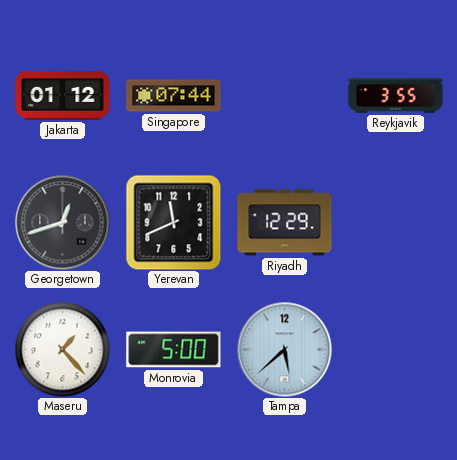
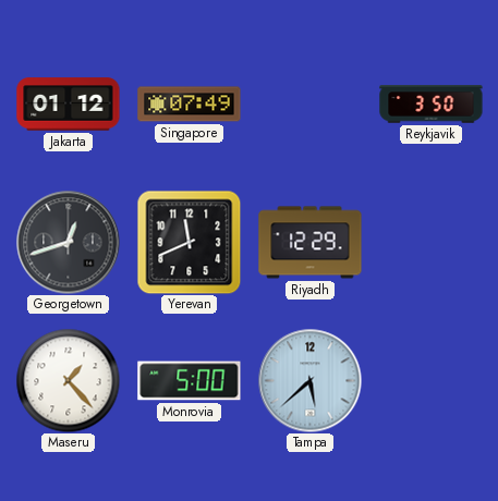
Singapore: 07:44 -> 07:49
Reykjavik: 3:55 -> 3:50
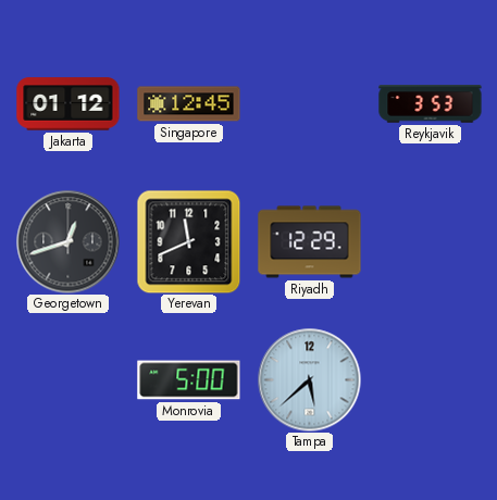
Singapore: 07:49 -> 12:45
Reykjavik: 3:50 -> 3:53
Maseru: 1:23 -> none
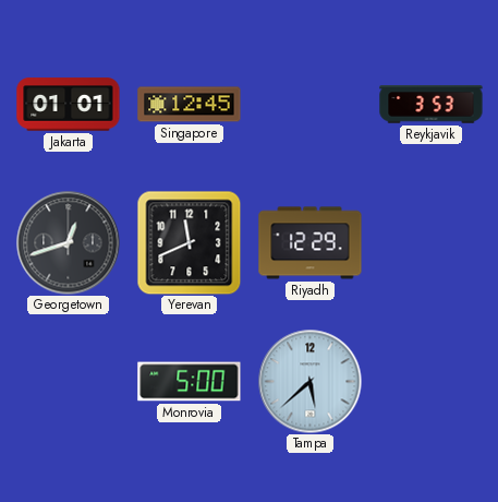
Jakarta: 01:12 -> 01:01
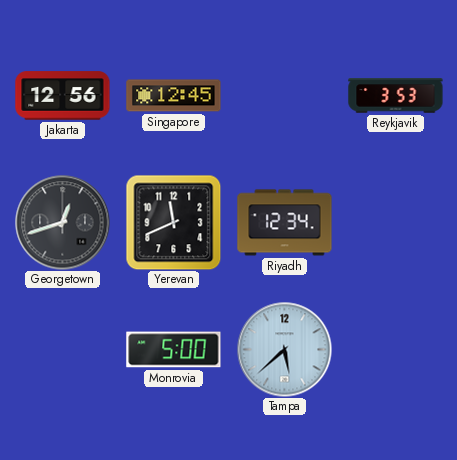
Jakarta: 01:01 -> 12:56
Riyadh: 12:29 -> 12:34
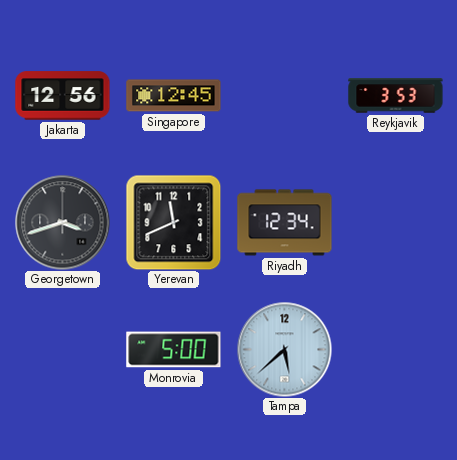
Georgetown: 12:42 -> 3:42
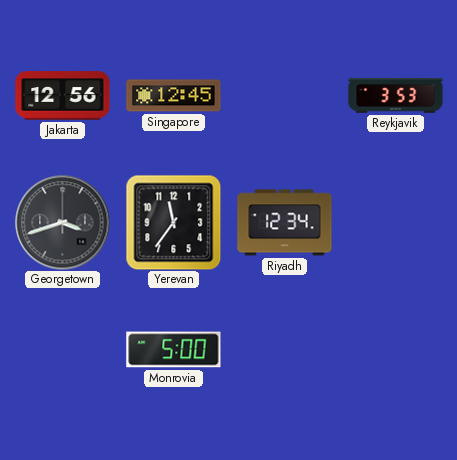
Yerevan: 11:41 -> 11:36
Tampa: 5:38 -> none
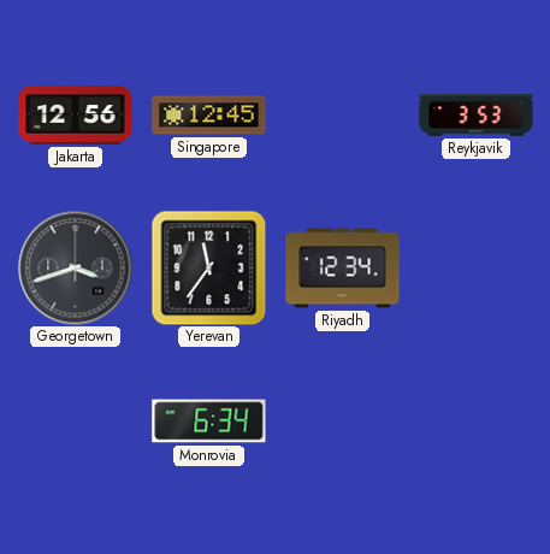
Monrovia: 5:00 -> 6:34
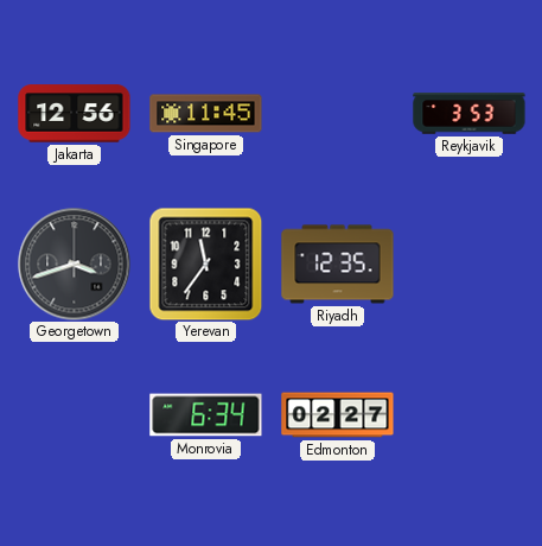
Singapore: 12:45 -> 11:45
Riyadh: 12:34 -> 12:35
Edmonton: none -> 02:27
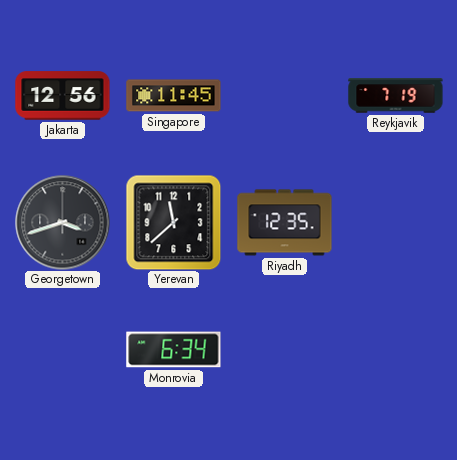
Reykjavik: 3:53 -> 7:19
Yerevan: 11:36 -> 11:38
Edmonton: 02:27 -> none
